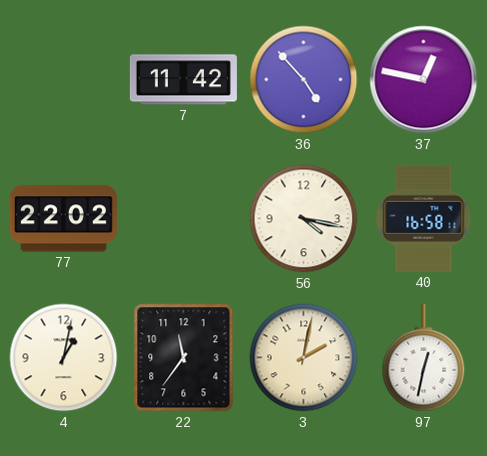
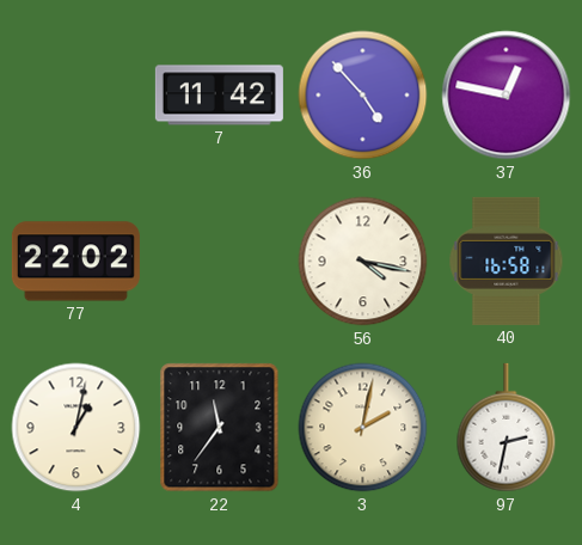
97: 12:32 -> 2:32
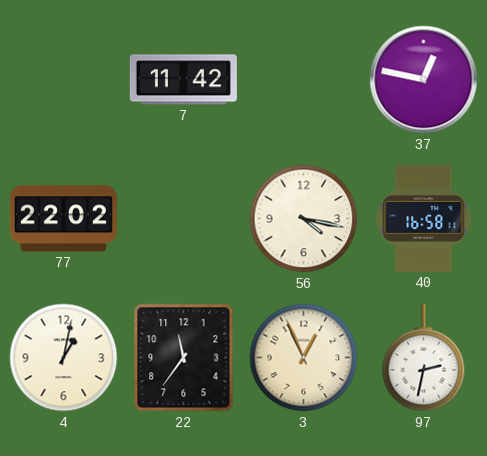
36: 4:53 -> none
3: 2:02 -> 12:56
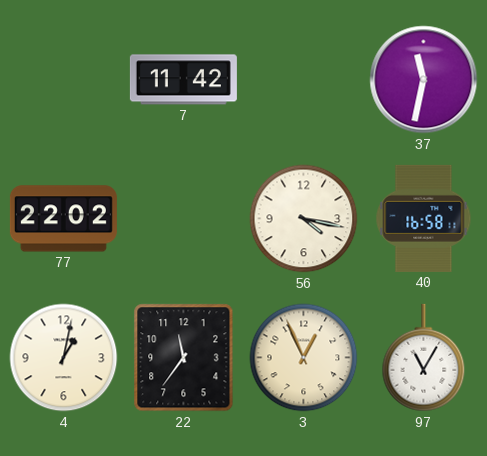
37: 12:47 -> 11:32
97: 2:32 -> 11:05
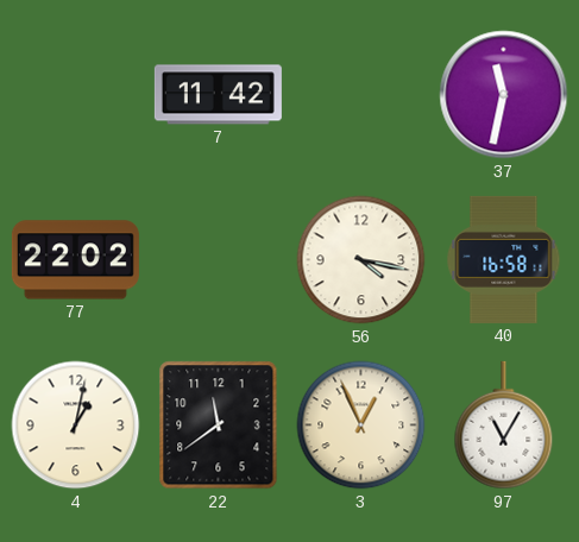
22: 11:36 -> 11:39
